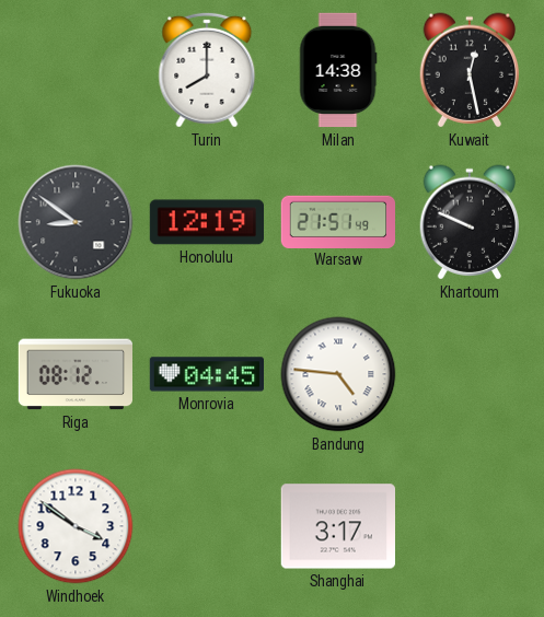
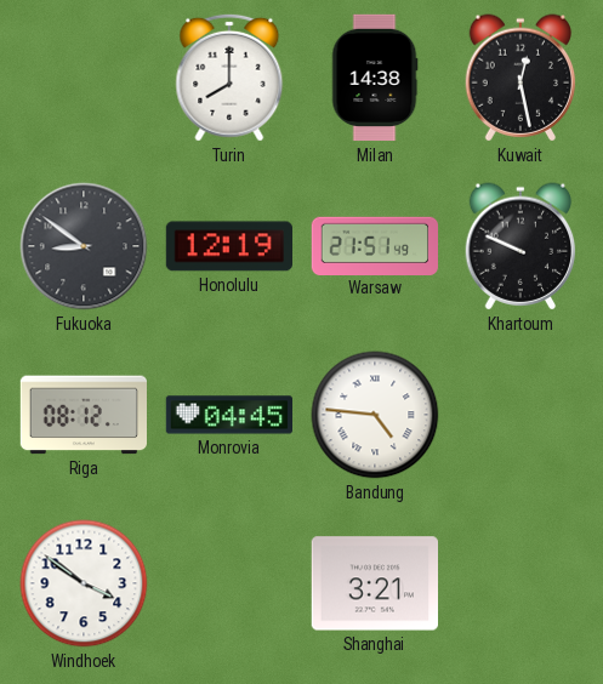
Shanghai: 3:17 -> 3:21
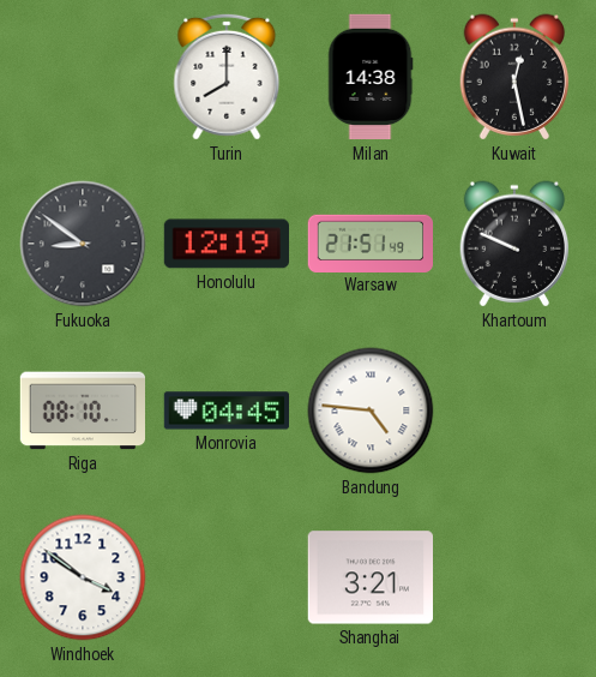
Riga: 08:12 -> 08:10
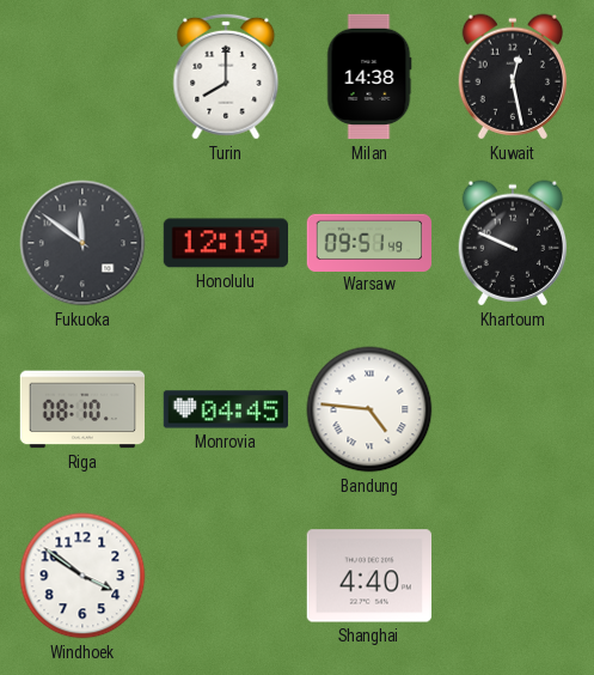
Fukuoka: 8:51 -> 11:51
Warsaw: 21:51 -> 09:51
Shanghai: 3:21 -> 4:40
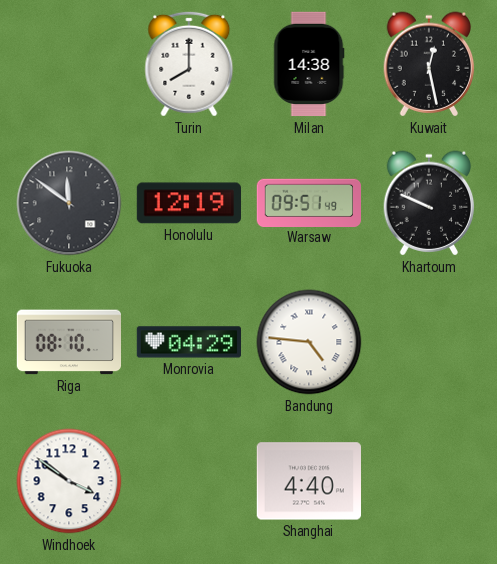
Monrovia: 04:45 -> 04:29
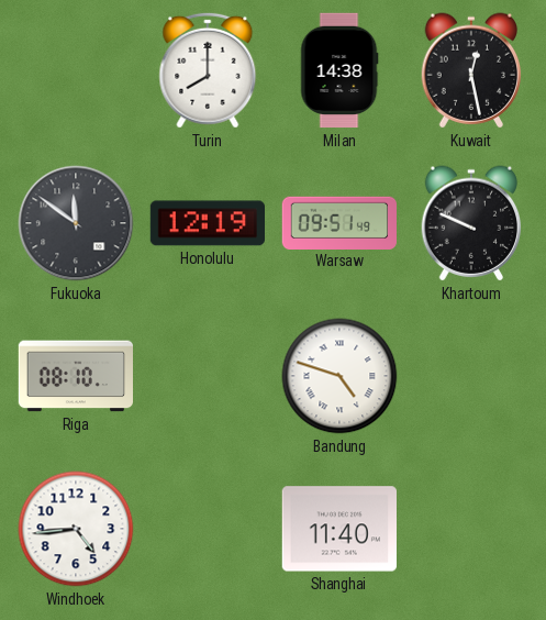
Monrovia: 04:29 -> none
Bandung: 4:46 -> 4:48
Windhoek: 3:51 -> 4:44
Shanghai: 4:40 -> 11:40
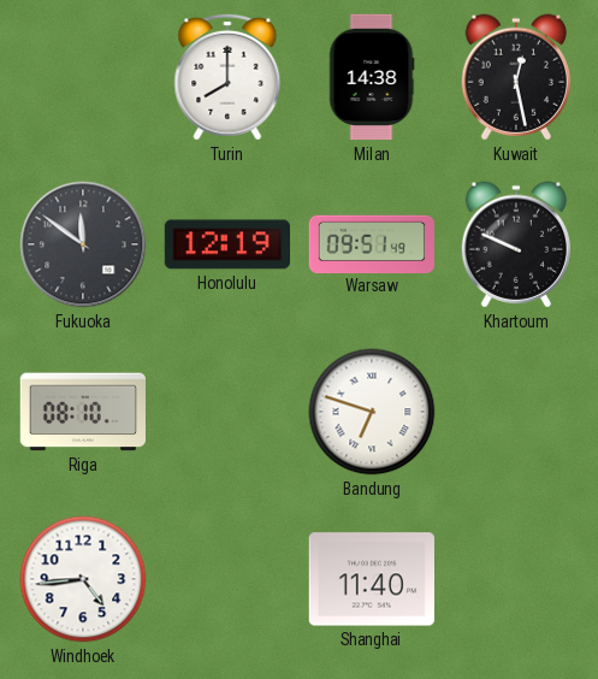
Bandung: 4:48 -> 6:48
